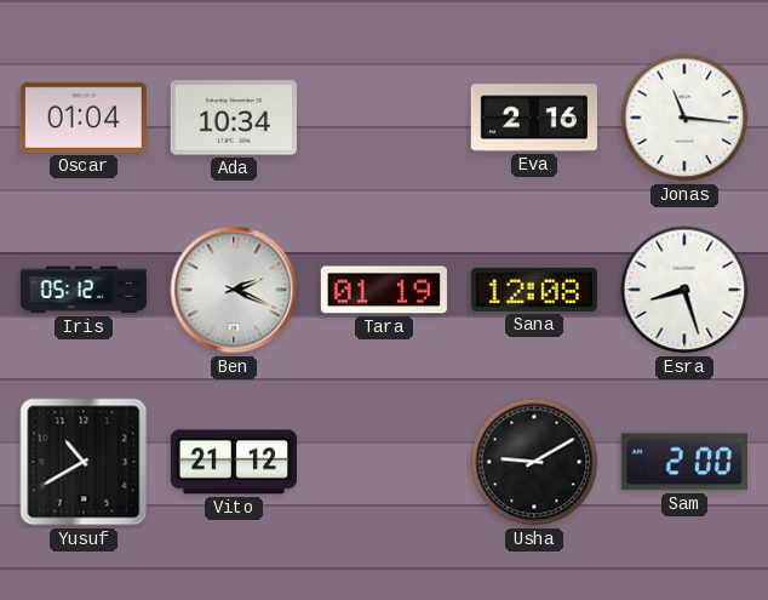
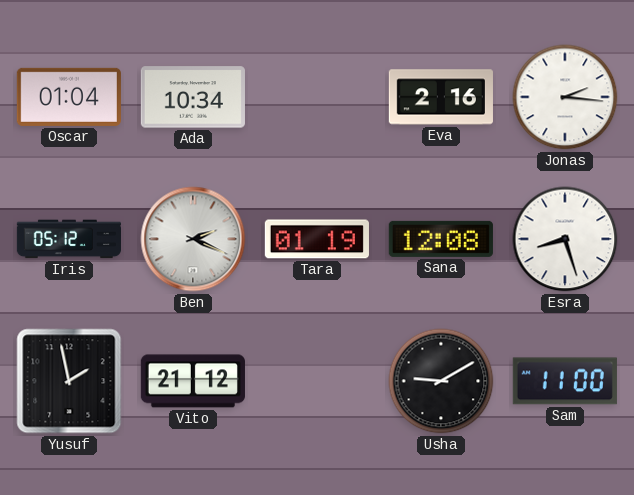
Jonas: 11:16 -> 2:16
Yusuf: 10:40 -> 1:58
Sam: 2:00 -> 11:00
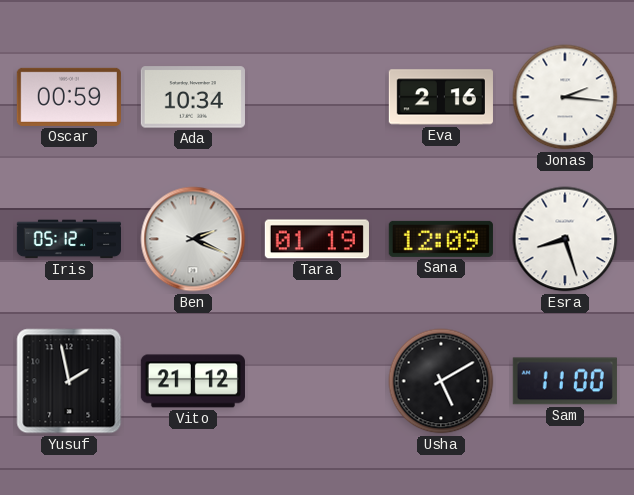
Oscar: 01:04 -> 00:59
Sana: 12:08 -> 12:09
Usha: 9:10 -> 5:10
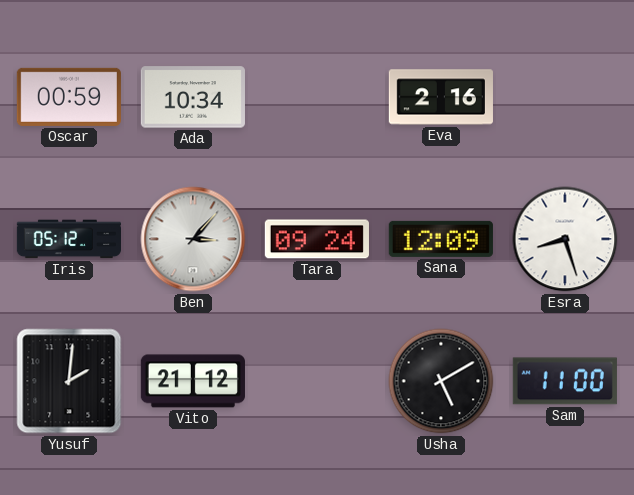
Jonas: 2:16 -> none
Ben: 2:19 -> 3:07
Tara: 01:19 -> 09:24
Yusuf: 1:58 -> 2:01
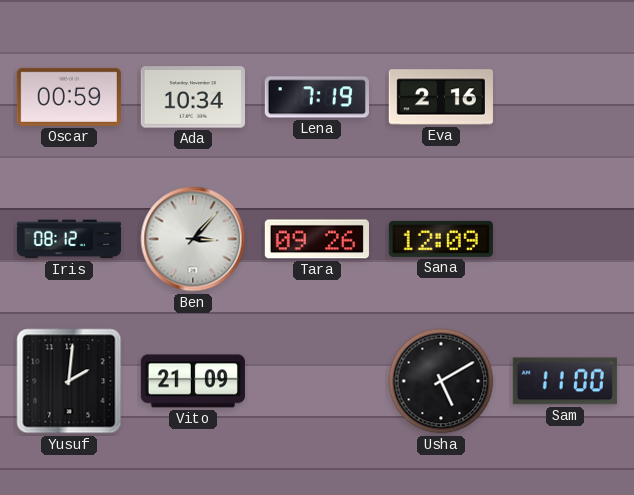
Lena: none -> 7:19
Iris: 05:12 -> 08:12
Tara: 09:24 -> 09:26
Esra: 8:27 -> none
Vito: 21:12 -> 21:09
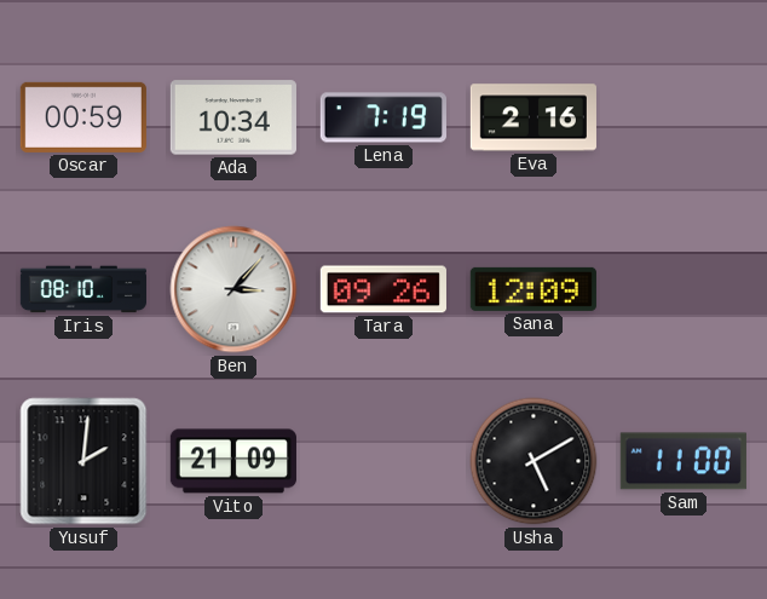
Iris: 08:12 -> 08:10
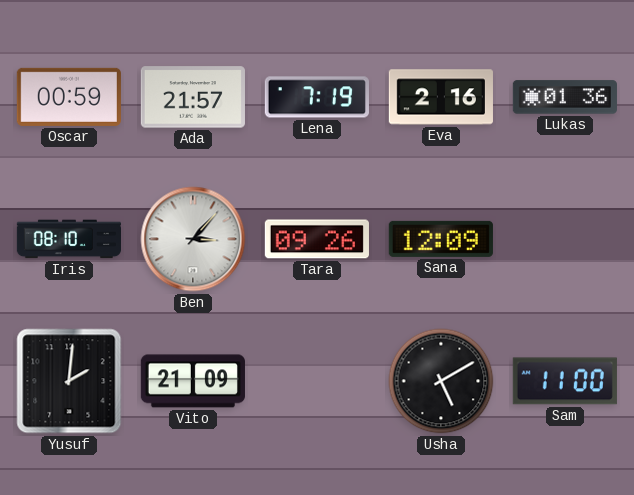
Ada: 10:34 -> 21:57
Lukas: none -> 01:36
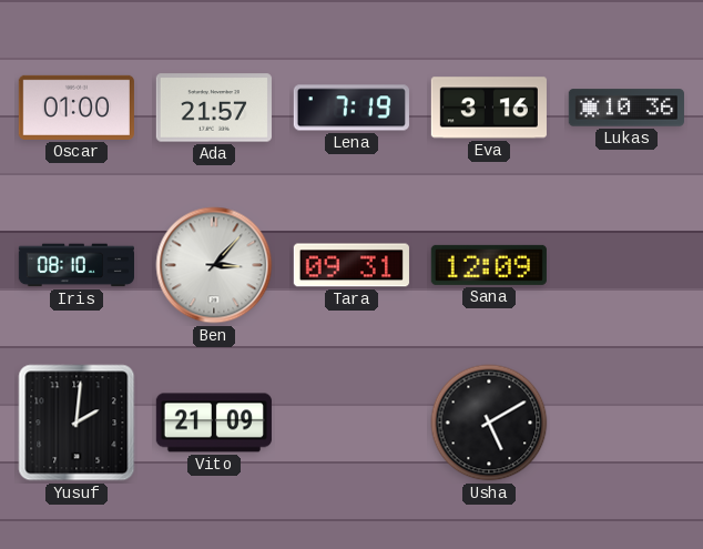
Oscar: 00:59 -> 01:00
Eva: 2:16 -> 3:16
Lukas: 01:36 -> 10:36
Tara: 09:26 -> 09:31
Sam: 11:00 -> none
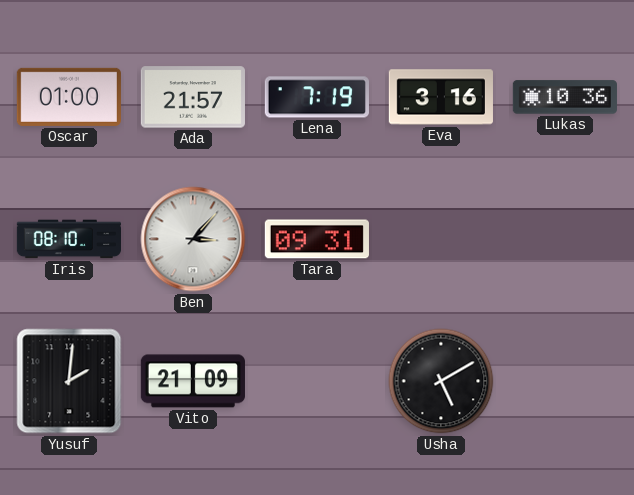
Sana: 12:09 -> none
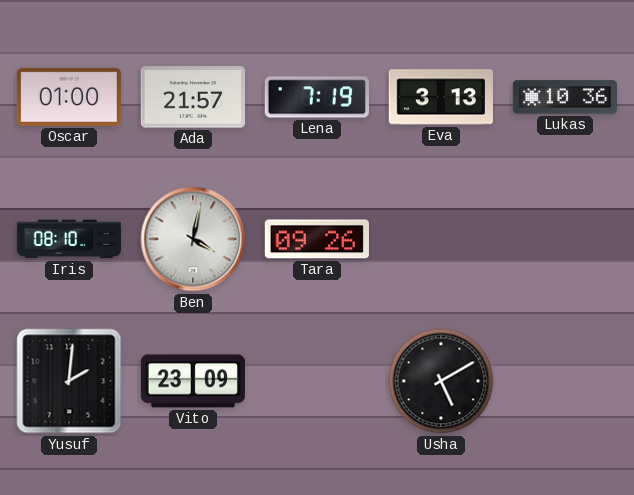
Eva: 3:16 -> 3:13
Ben: 3:07 -> 4:02
Tara: 09:31 -> 09:26
Vito: 21:09 -> 23:09
